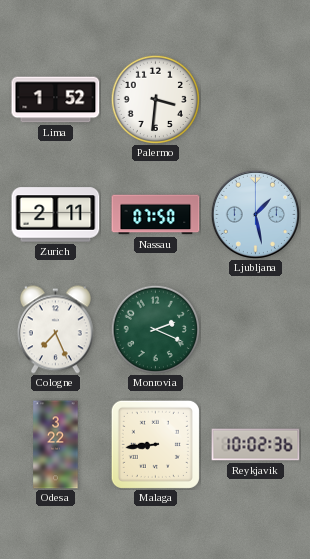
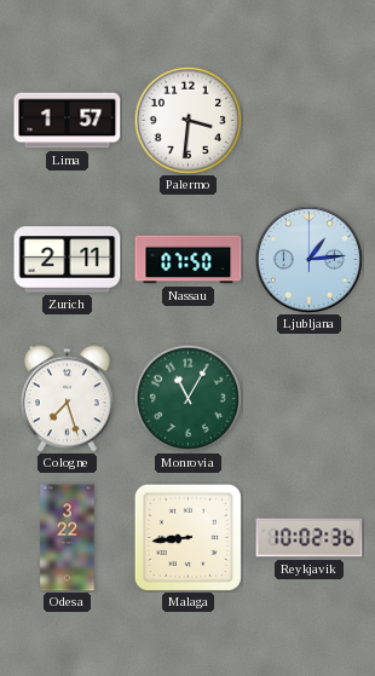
Lima: 1:52 -> 1:57
Ljubljana: 1:28 -> 1:14
Cologne: 7:26 -> 7:27
Monrovia: 2:19 -> 11:05
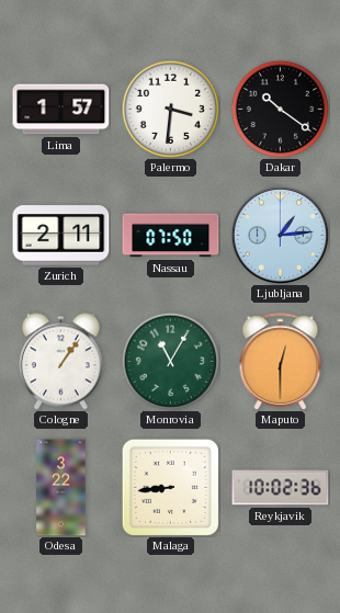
Dakar: none -> 10:21
Cologne: 7:27 -> 1:06
Maputo: none -> 12:30
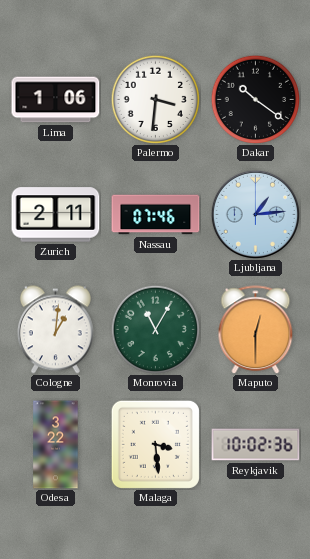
Lima: 1:57 -> 1:06
Nassau: 07:50 -> 07:46
Cologne: 1:06 -> 1:01
Malaga: 8:44 -> 3:29
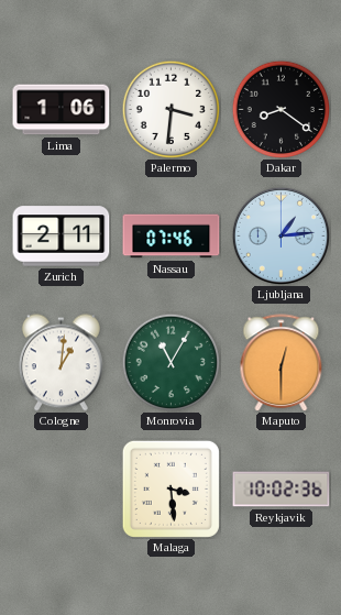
Dakar: 10:21 -> 8:21
Odesa: 3:22 -> none
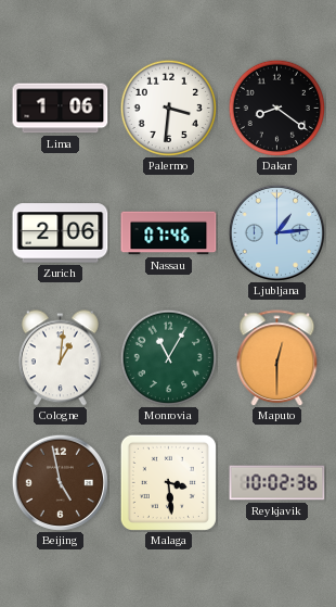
Zurich: 2:11 -> 2:06
Beijing: none -> 4:58
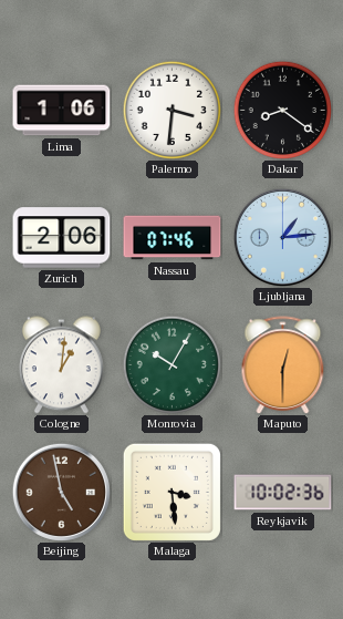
Monrovia: 11:05 -> 10:05
